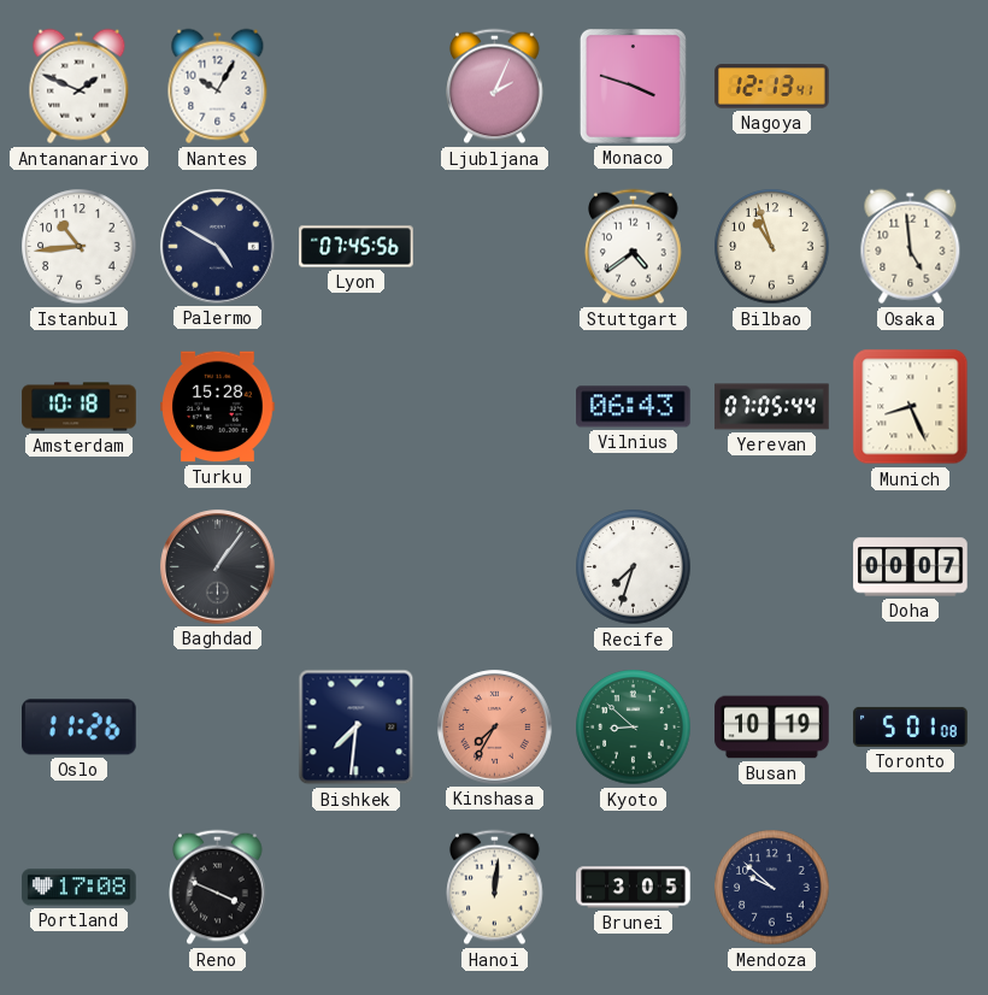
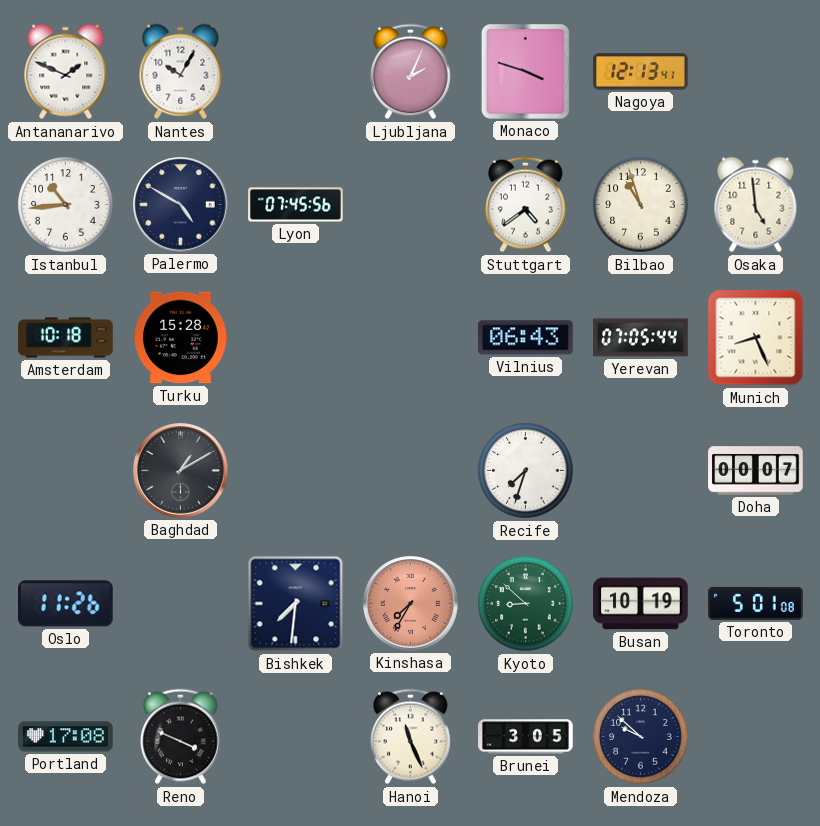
Baghdad: 1:06 -> 1:10
Hanoi: 12:01 -> 11:26
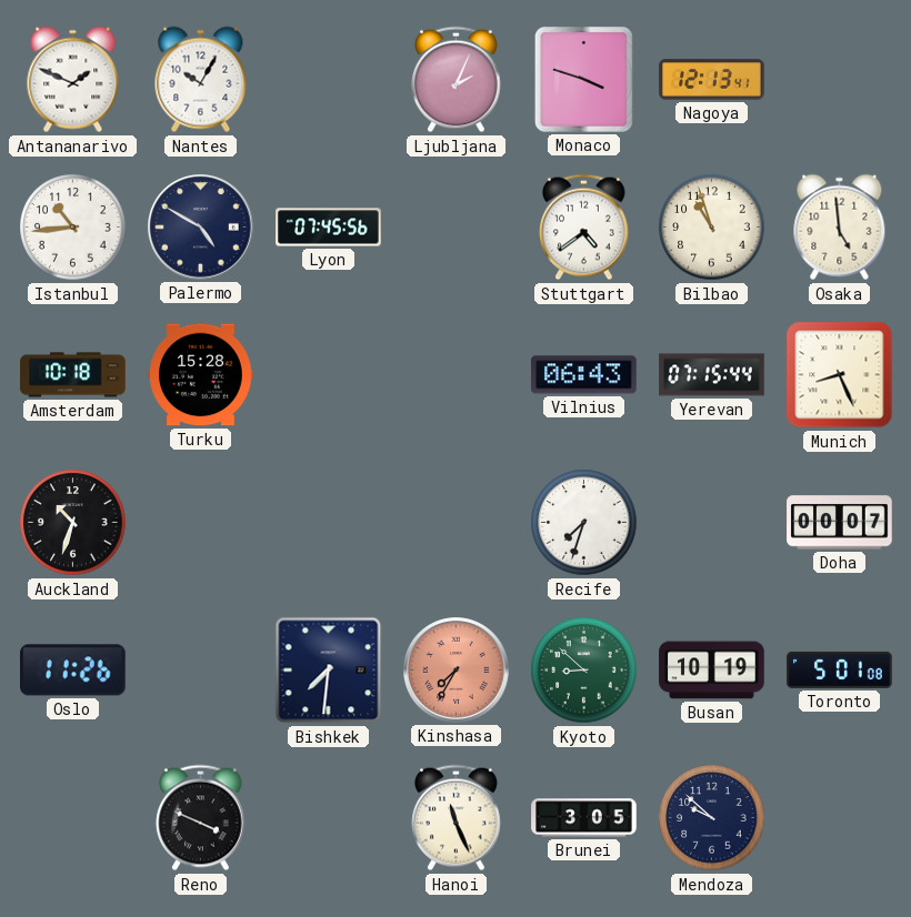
Yerevan: 07:05 -> 07:15
Auckland: none -> 10:33
Baghdad: 1:10 -> none
Portland: 17:08 -> none
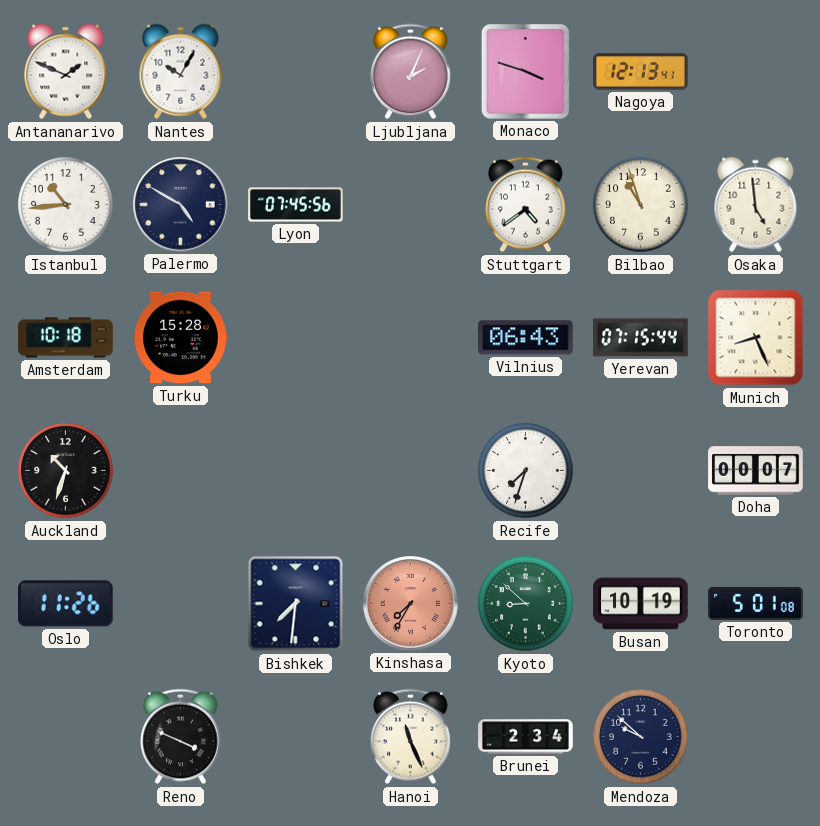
Brunei: 3:05 -> 2:34
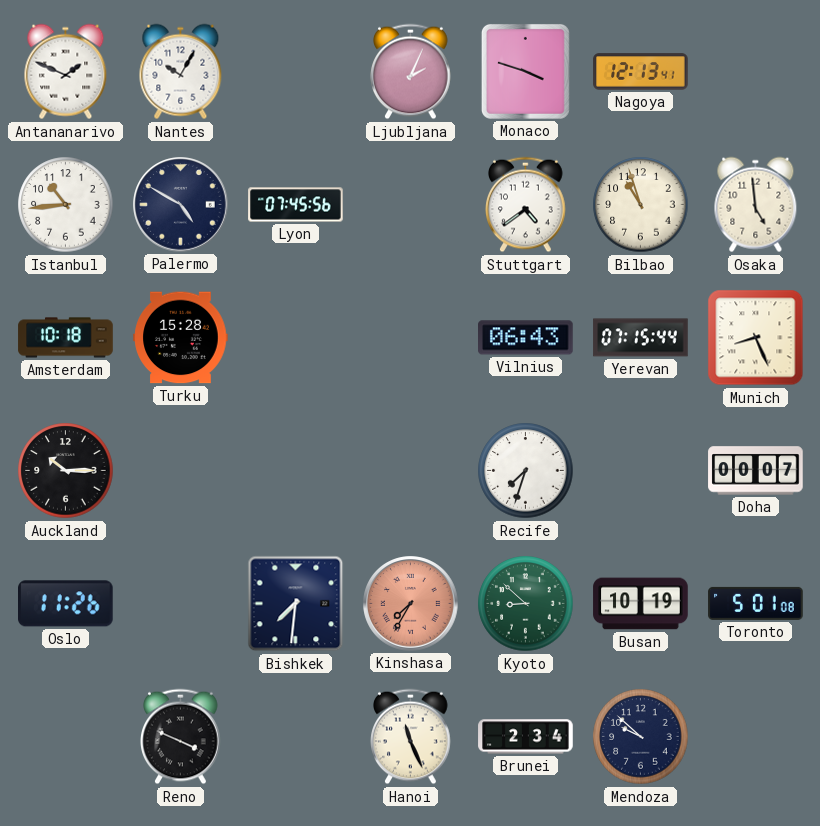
Auckland: 10:33 -> 10:15
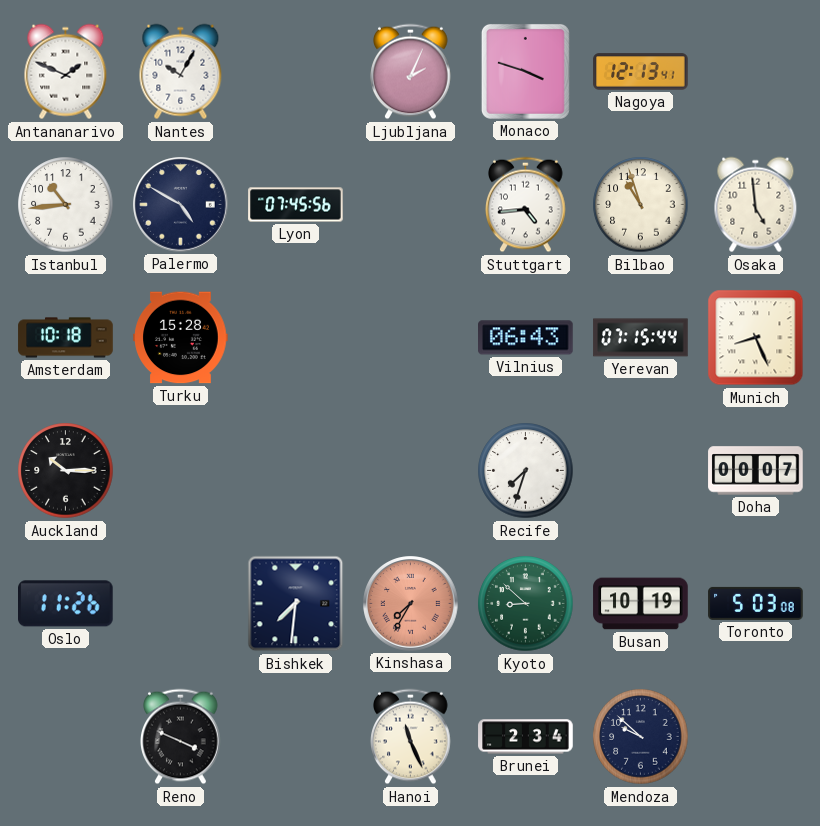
Stuttgart: 4:39 -> 4:44
Toronto: 5:01 -> 5:03
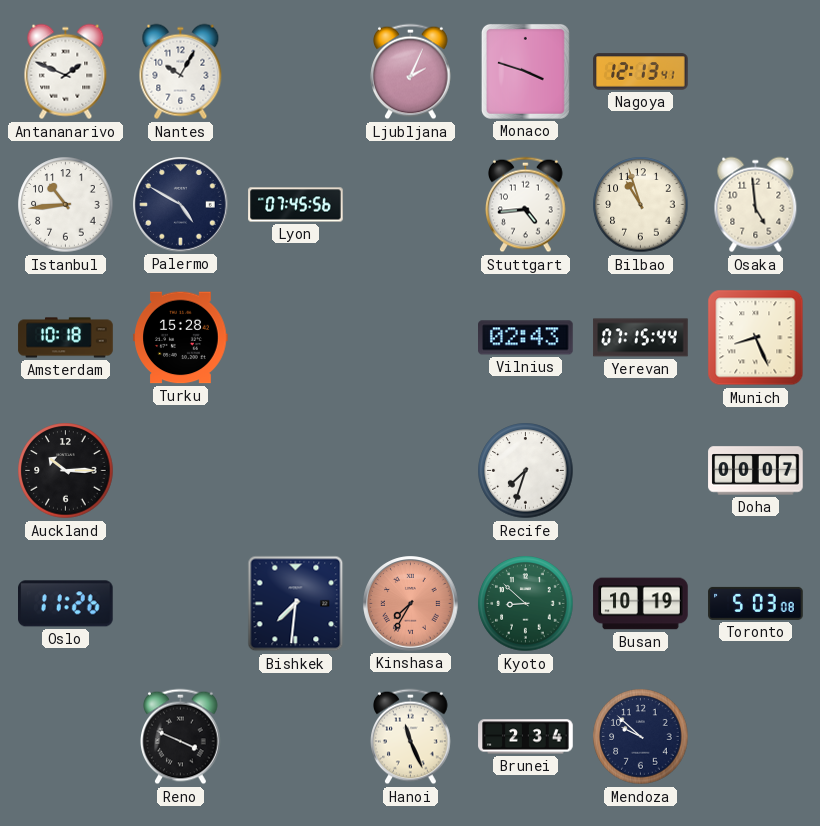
Vilnius: 06:43 -> 02:43
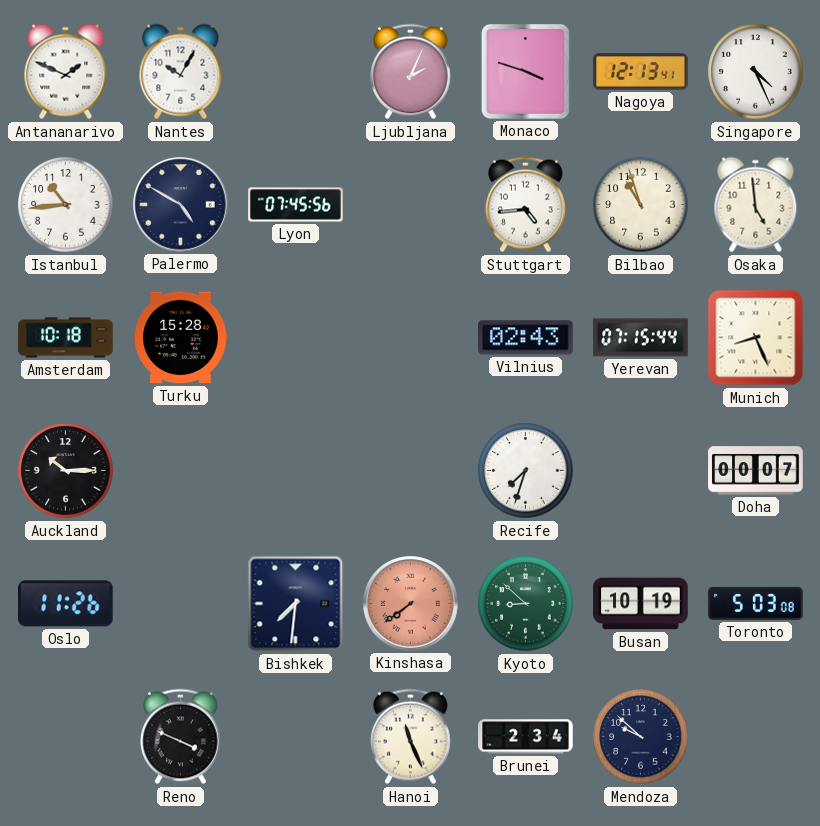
Singapore: none -> 4:26
Kinshasa: 7:35 -> 7:39
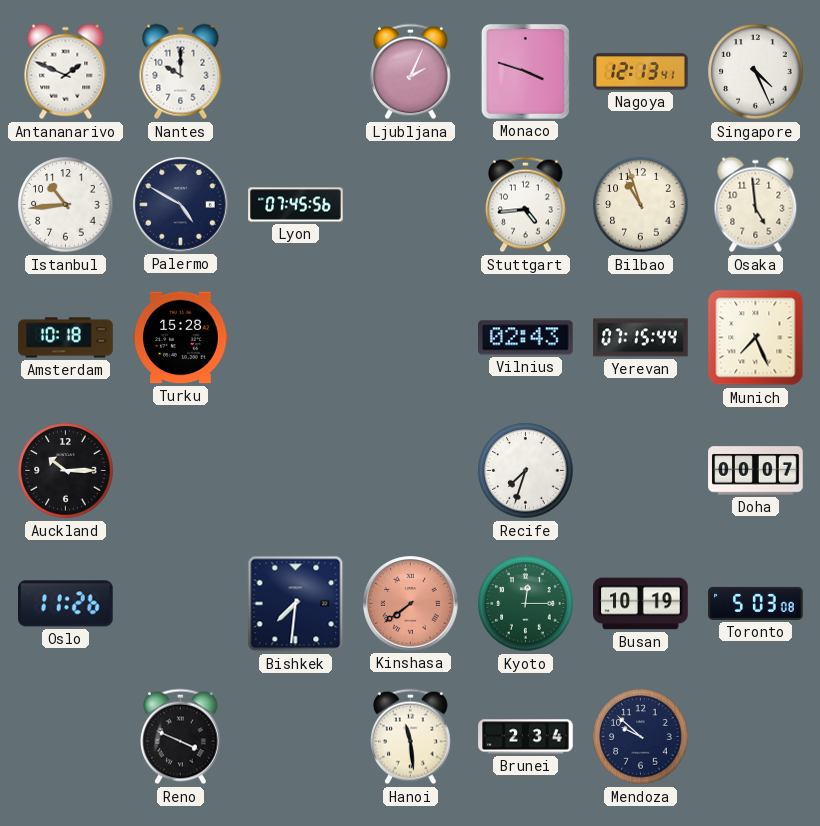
Nantes: 10:05 -> 10:00
Munich: 8:26 -> 7:26
Kyoto: 8:52 -> 12:15
Hanoi: 11:26 -> 11:29
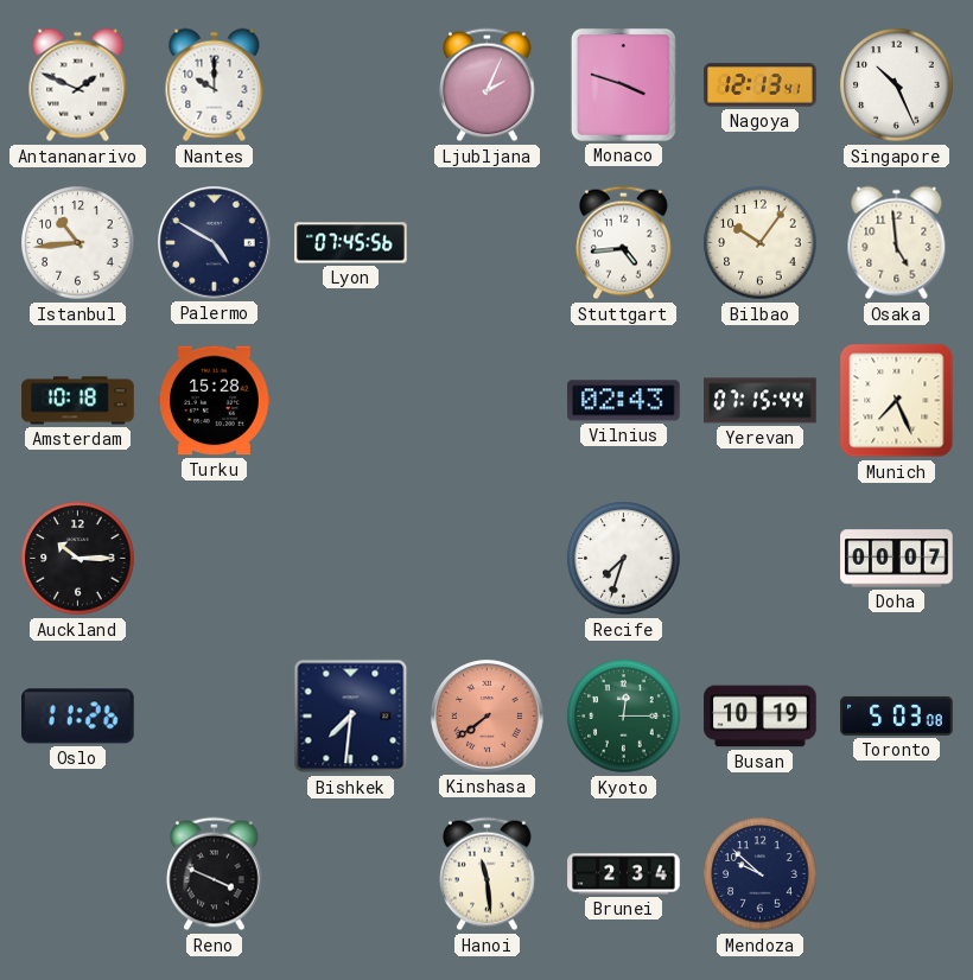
Singapore: 4:26 -> 10:26
Bilbao: 10:57 -> 10:06
